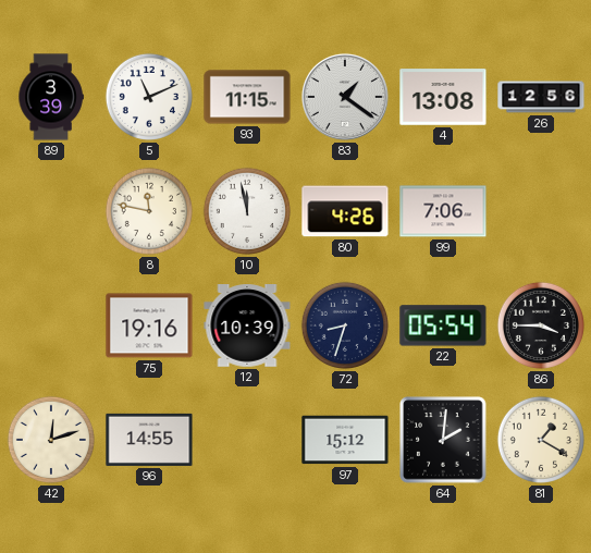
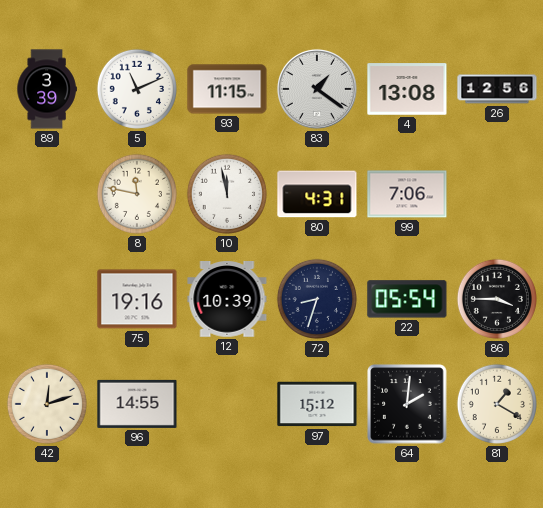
80: 4:26 -> 4:31
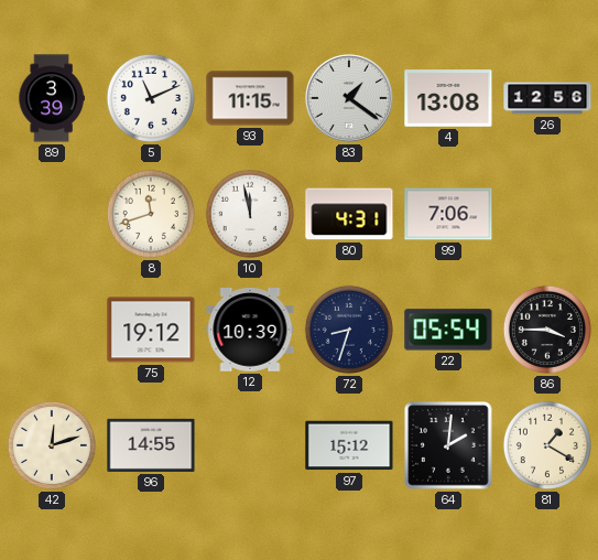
8: 11:47 -> 11:42
75: 19:16 -> 19:12
